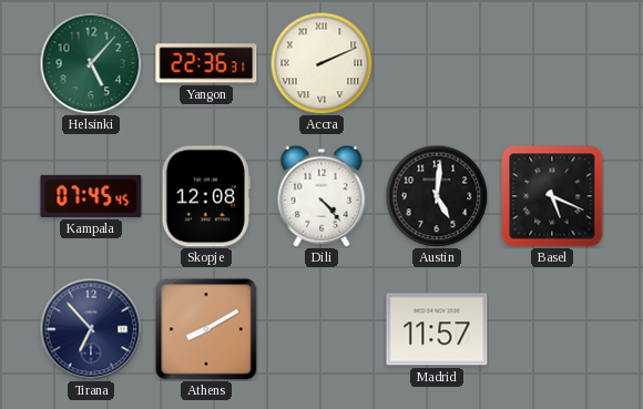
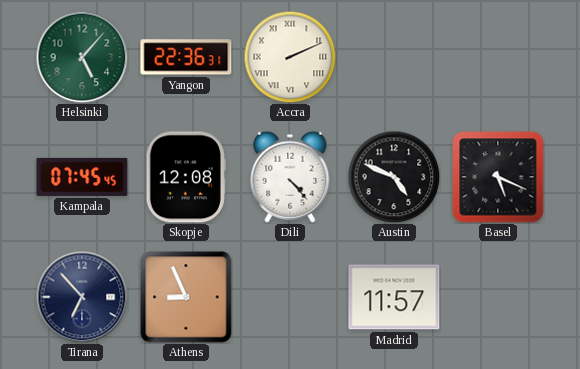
Austin: 5:01 -> 4:49
Athens: 8:10 -> 8:56
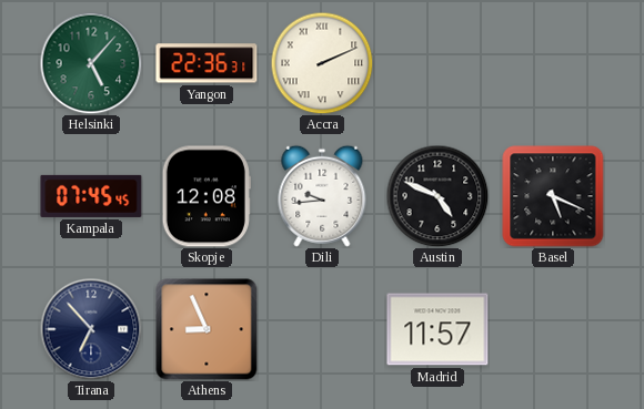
Dili: 4:23 -> 9:44
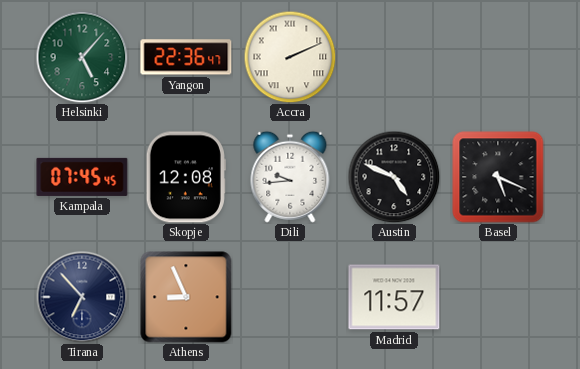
Yangon: 22:36:31 -> 22:36:47
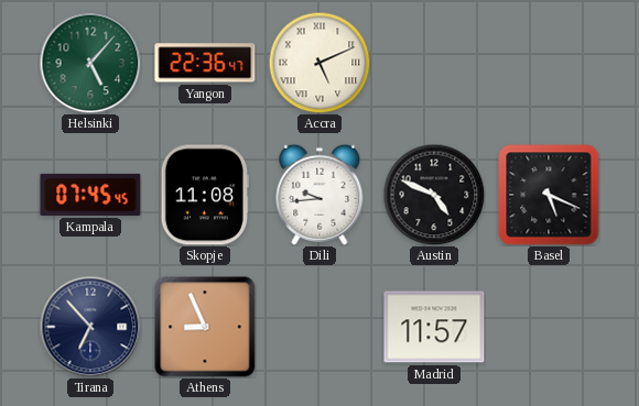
Accra: 2:11 -> 5:11
Skopje: 12:08 -> 11:08
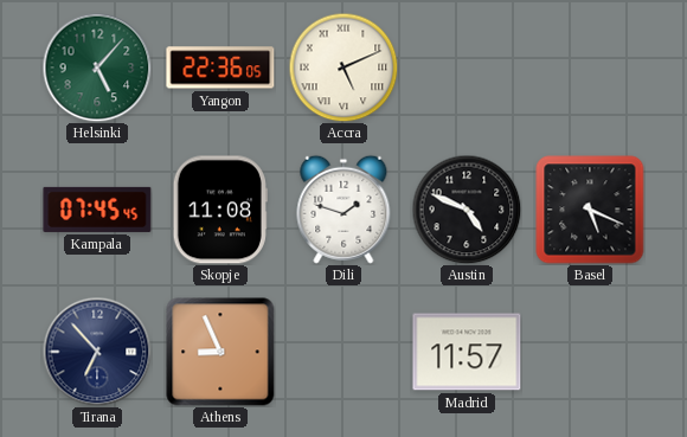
Yangon: 22:36:47 -> 22:36:05
Dili: 9:44 -> 1:48
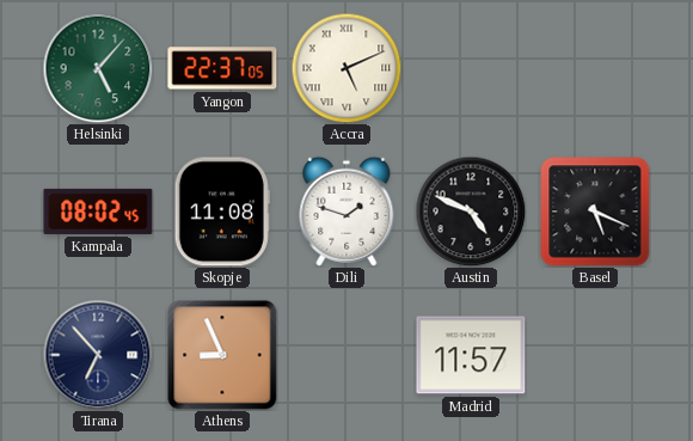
Yangon: 22:36 -> 22:37
Kampala: 07:45 -> 08:02
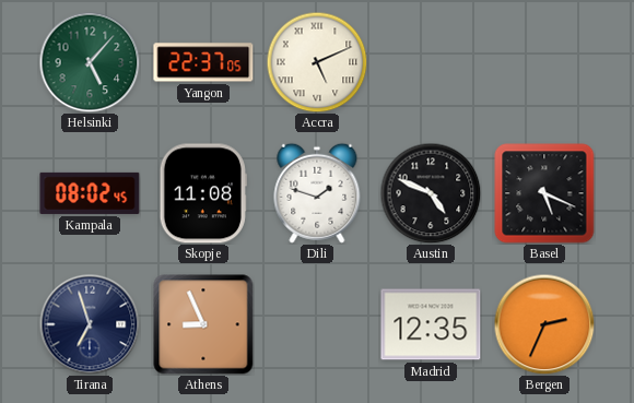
Tirana: 6:53 -> 6:57
Madrid: 11:57 -> 12:35
Bergen: none -> 2:34
